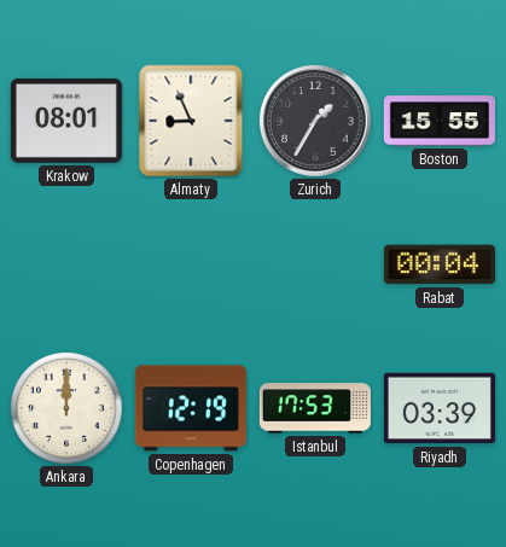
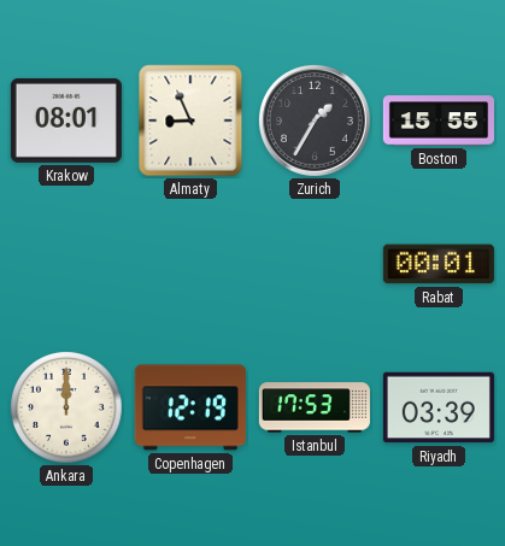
Rabat: 00:04 -> 00:01
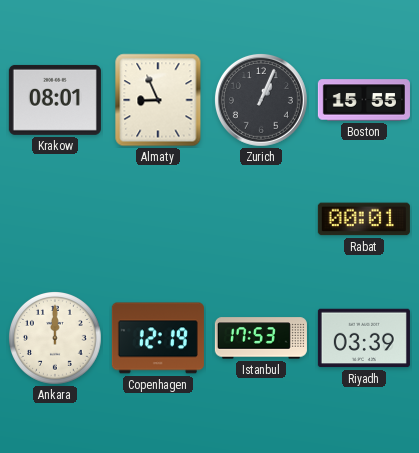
Zurich: 1:35 -> 1:04
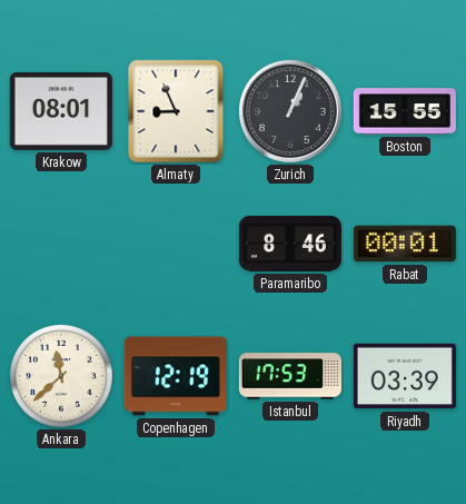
Paramaribo: none -> 8:46
Ankara: 12:00 -> 11:38
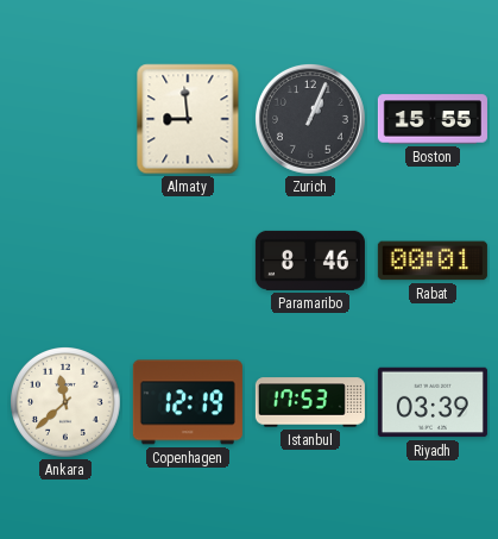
Krakow: 08:01 -> none
Almaty: 8:56 -> 8:59
